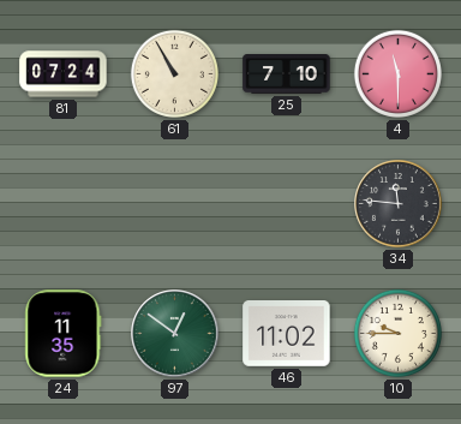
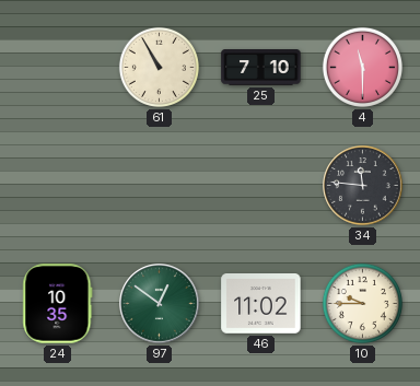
81: 07:24 -> none
24: 11:35 -> 10:35
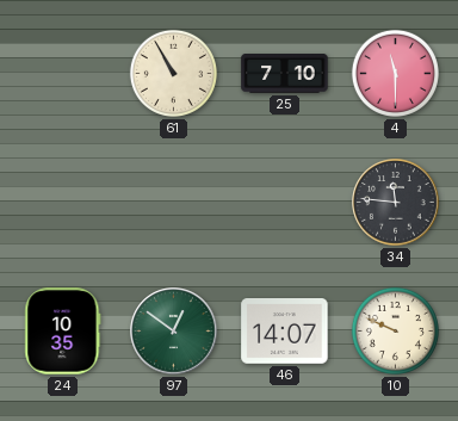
46: 11:02 -> 14:07
10: 9:45 -> 9:49
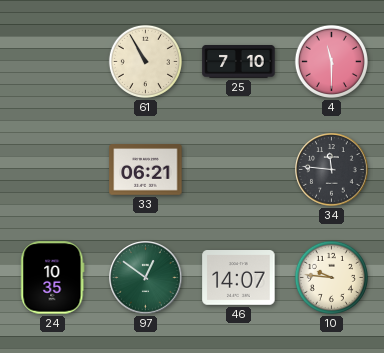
33: none -> 06:21
10: 9:49 -> 9:46
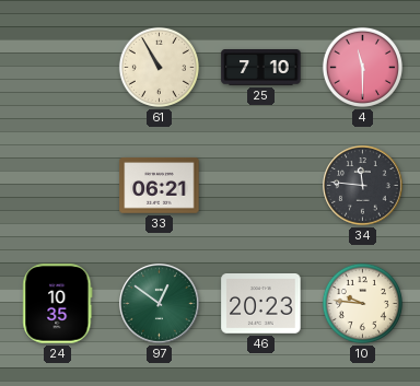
46: 14:07 -> 20:23
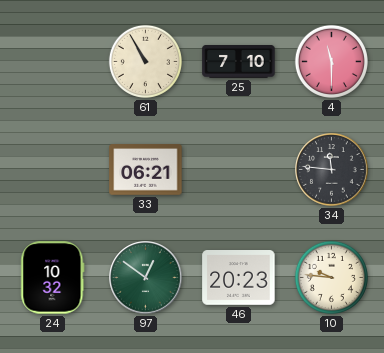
24: 10:35 -> 10:32
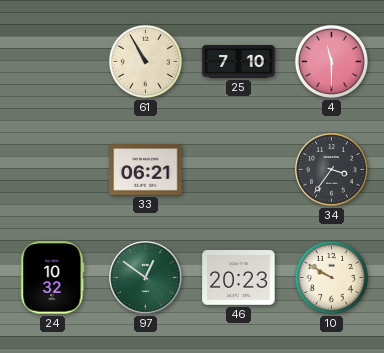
34: 11:46 -> 3:36
10: 9:46 -> 9:50
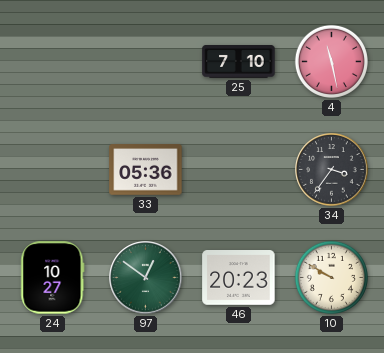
61: 10:55 -> none
4: 11:30 -> 11:28
33: 06:21 -> 05:36
24: 10:32 -> 10:27
